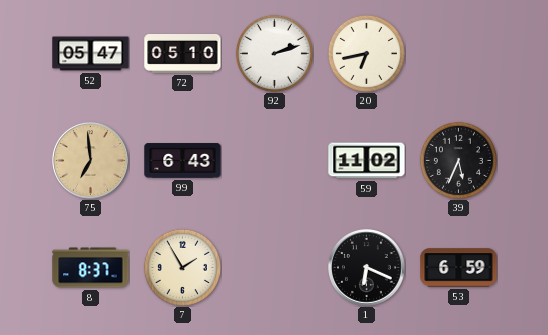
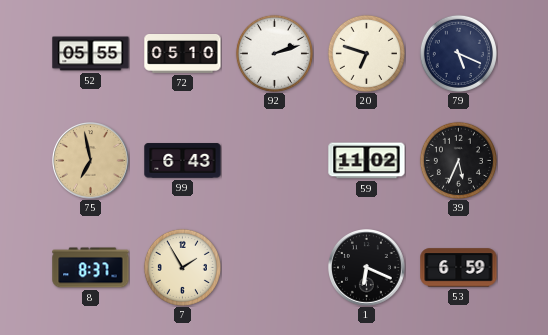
52: 05:47 -> 05:55
20: 6:43 -> 6:48
79: none -> 5:19
75: 6:59 -> 6:58
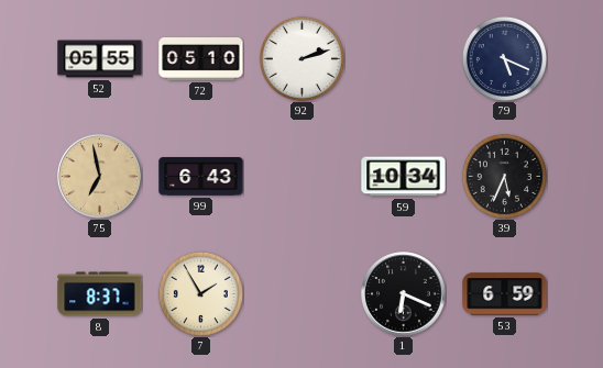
20: 6:48 -> none
59: 11:02 -> 10:34
